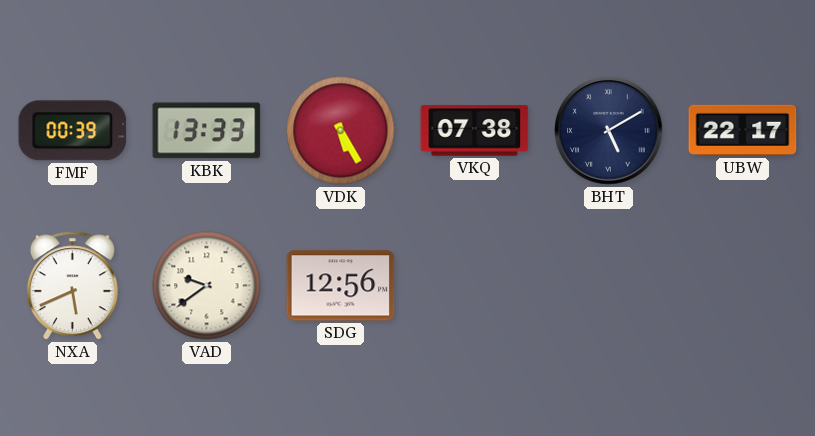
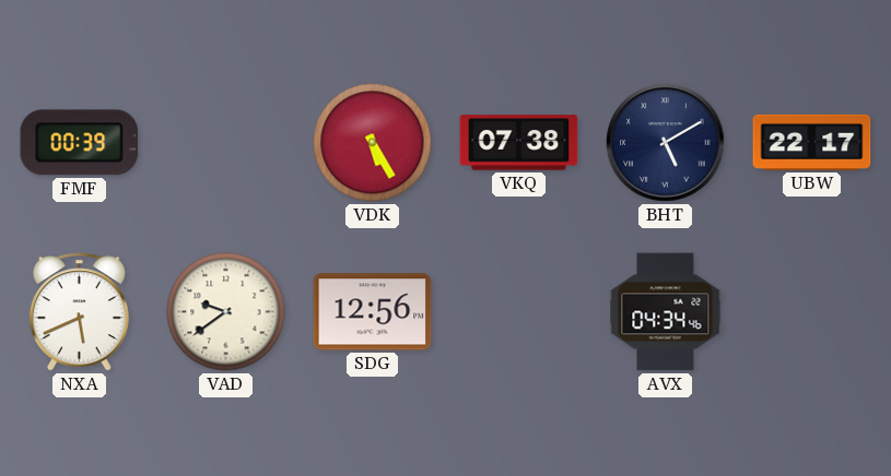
KBK: 13:33 -> none
AVX: none -> 04:34
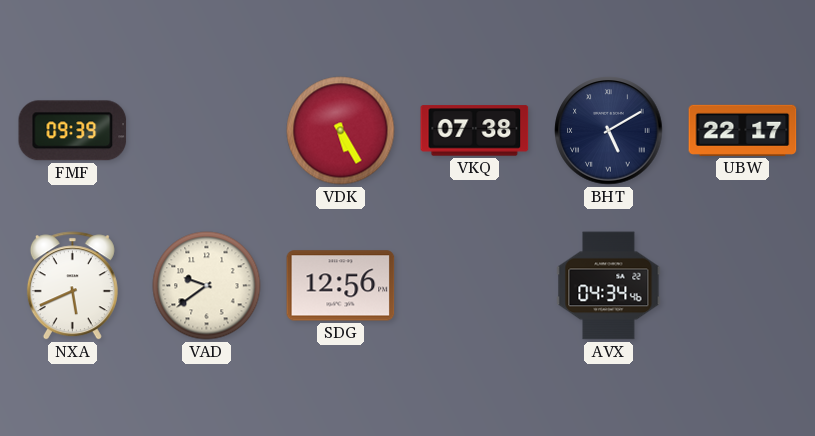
FMF: 00:39 -> 09:39
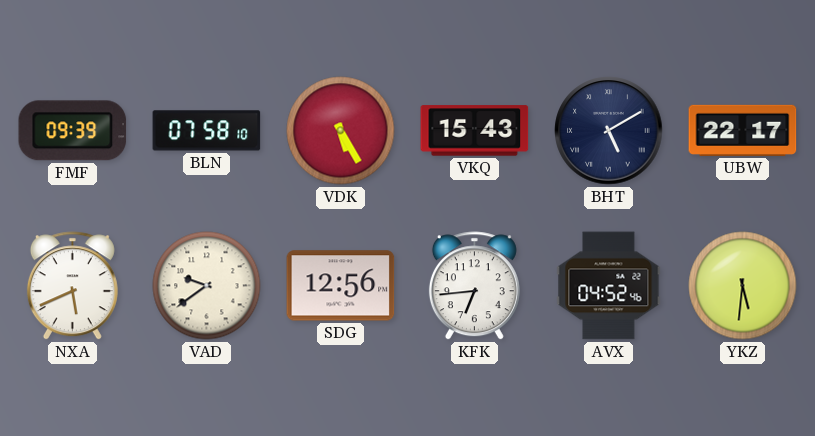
BLN: none -> 07:58
VKQ: 07:38 -> 15:43
KFK: none -> 6:44
AVX: 04:34 -> 04:52
YKZ: none -> 5:31
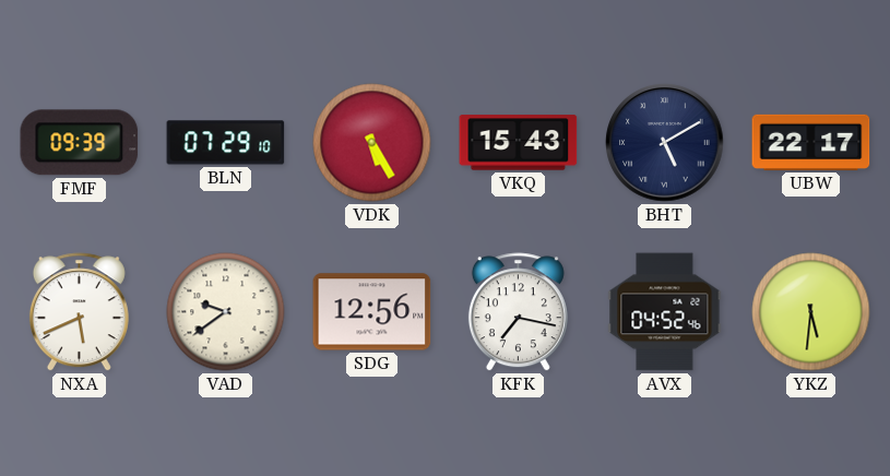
BLN: 07:58 -> 07:29
KFK: 6:44 -> 7:17
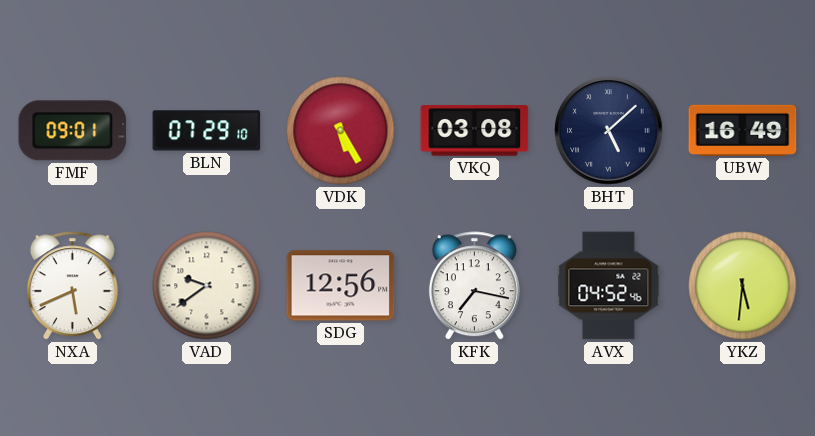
FMF: 09:39 -> 09:01
VKQ: 15:43 -> 03:08
BHT: 5:10 -> 5:08
UBW: 22:17 -> 16:49
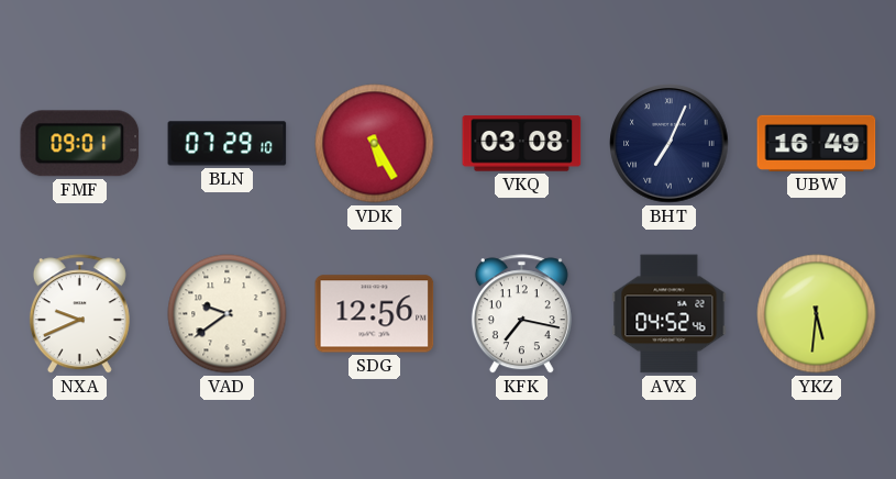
BHT: 5:08 -> 7:04
NXA: 5:41 -> 9:41
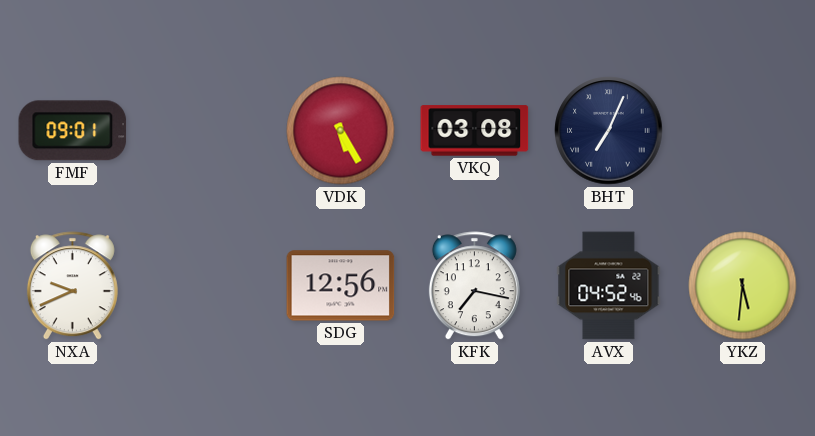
BLN: 07:29 -> none
UBW: 16:49 -> none
VAD: 9:39 -> none
